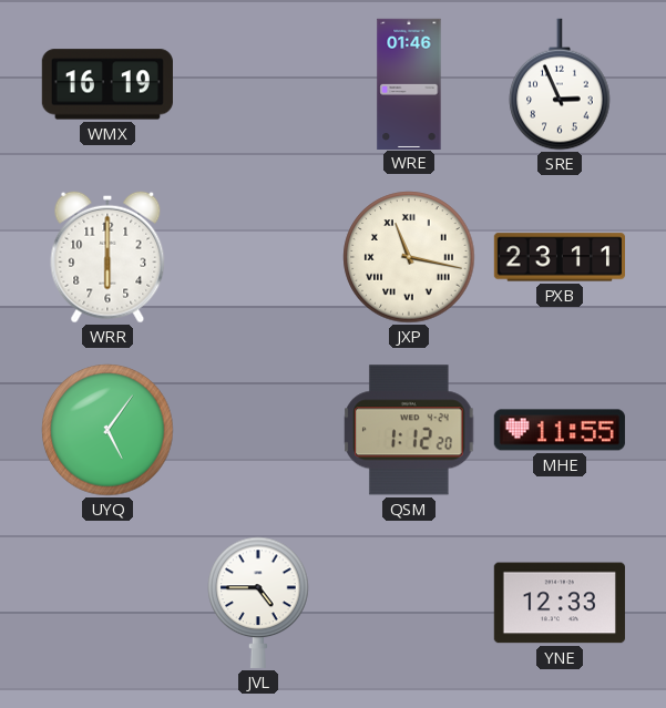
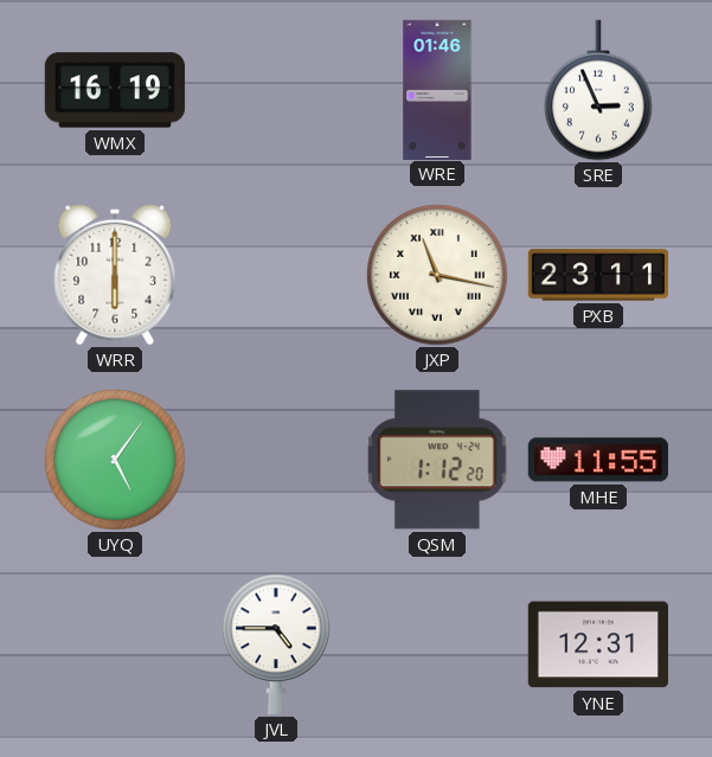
YNE: 12:33 -> 12:31
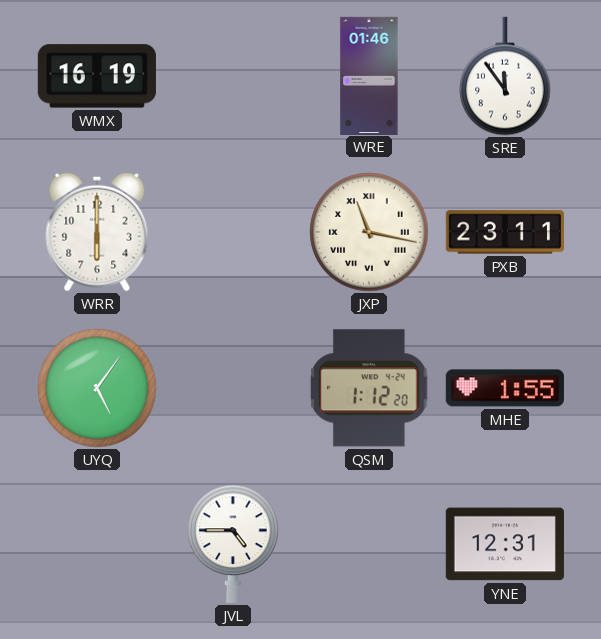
SRE: 2:56 -> 11:54
MHE: 11:55 -> 1:55
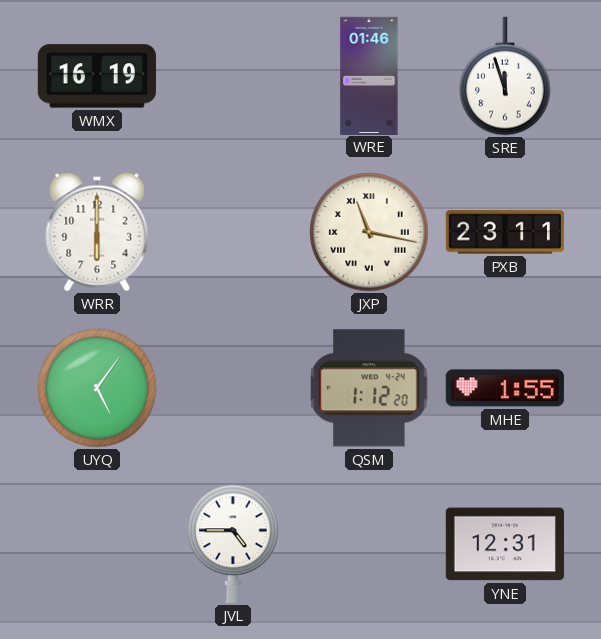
SRE: 11:54 -> 11:57
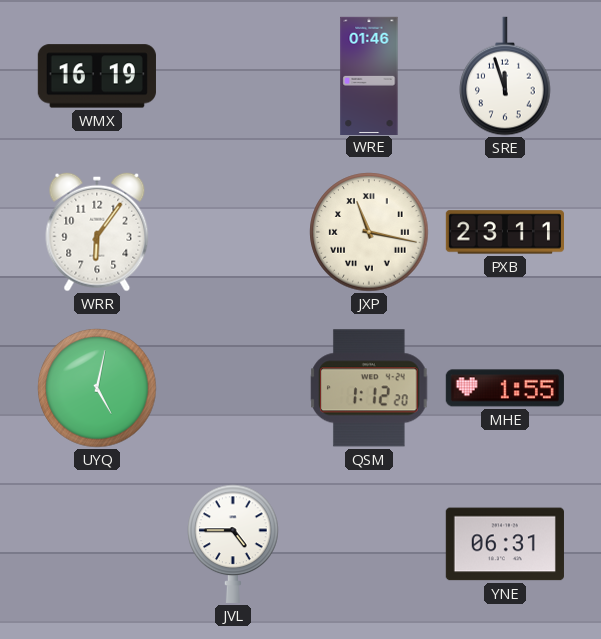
WRR: 6:00 -> 6:06
UYQ: 5:06 -> 5:02
YNE: 12:31 -> 06:31
